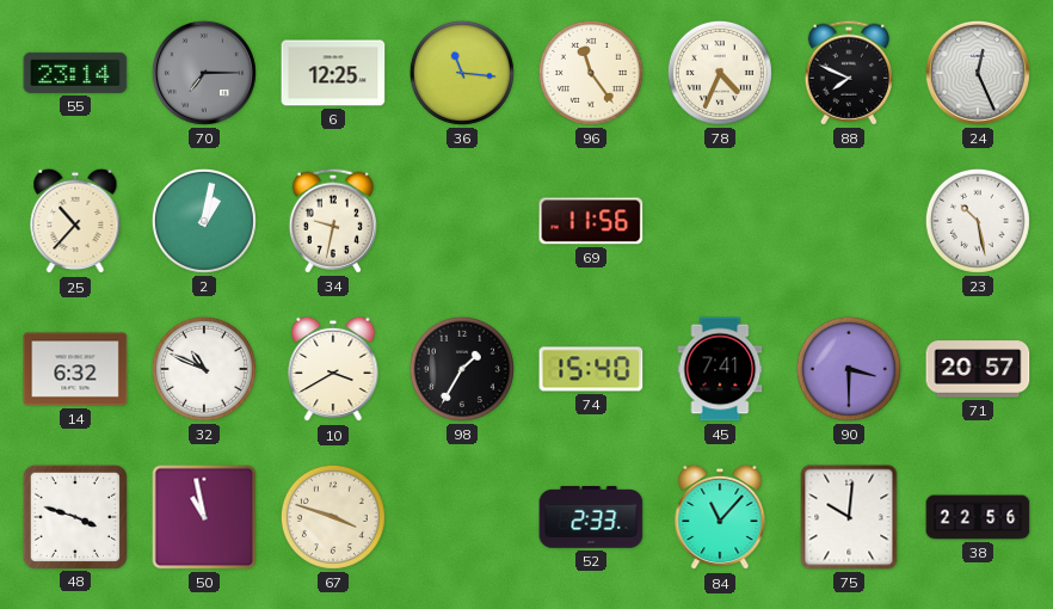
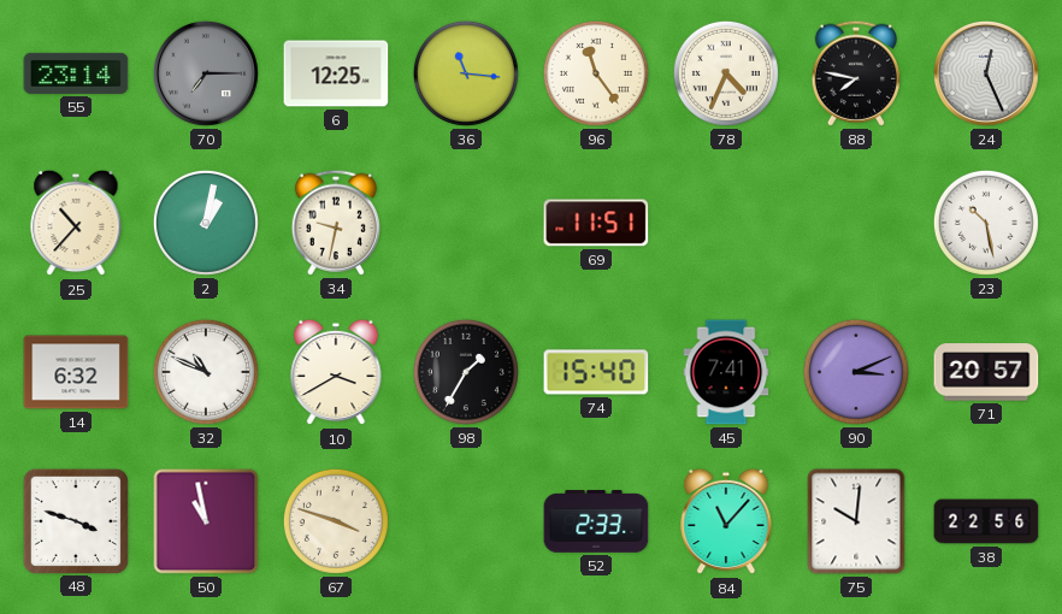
88: 7:49 -> 7:47
69: 11:56 -> 11:51
90: 3:30 -> 3:11
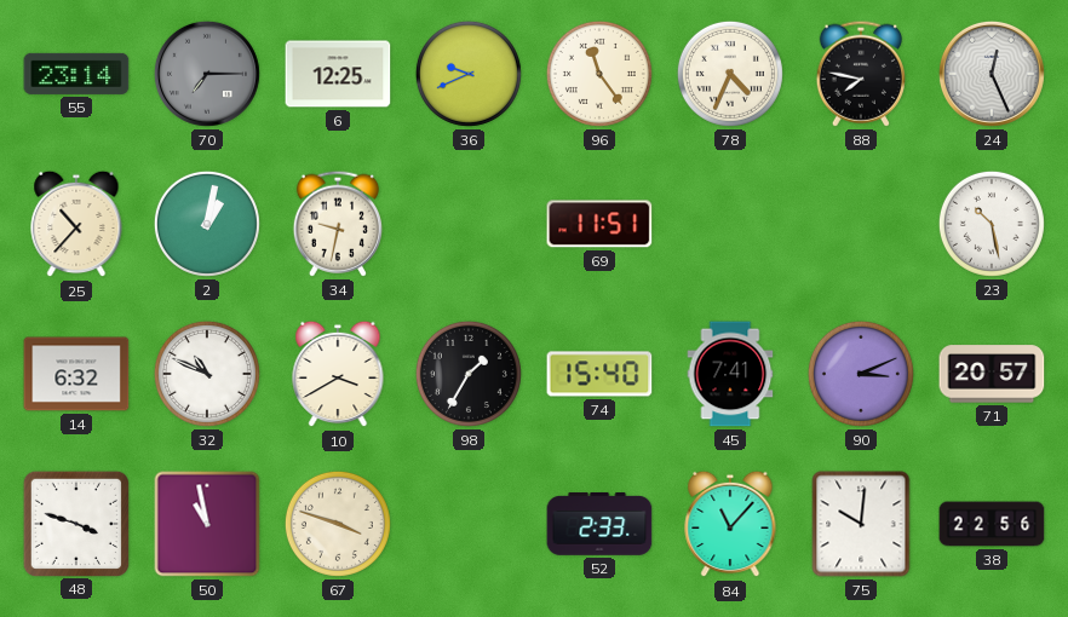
36: 11:16 -> 9:41
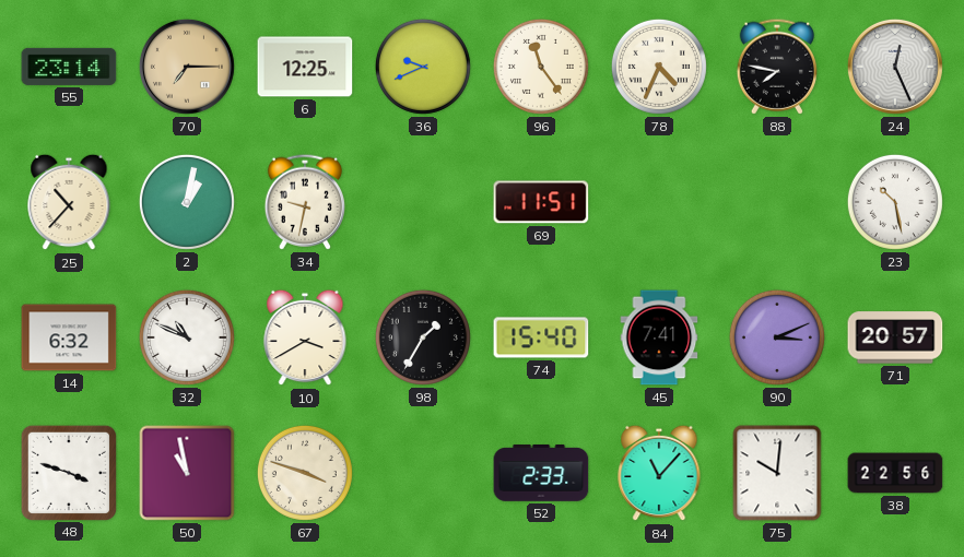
70 dial: grey -> champagne
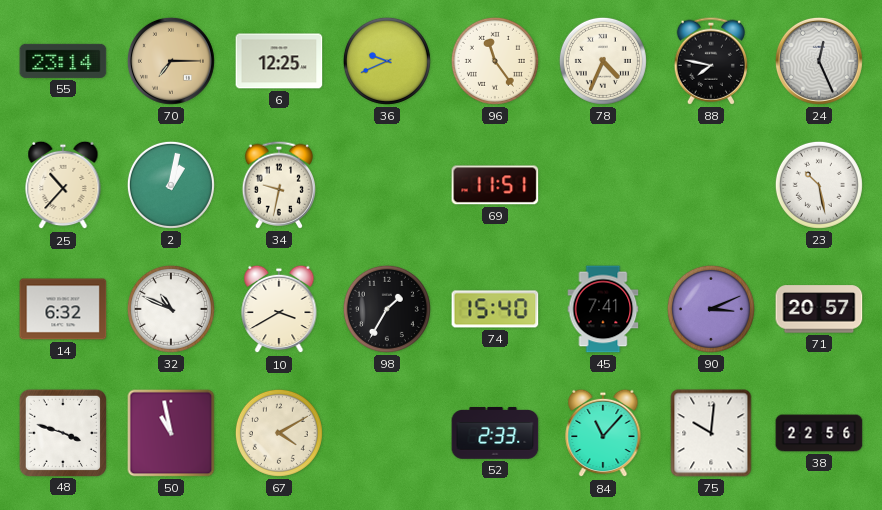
67: 3:48 -> 4:10
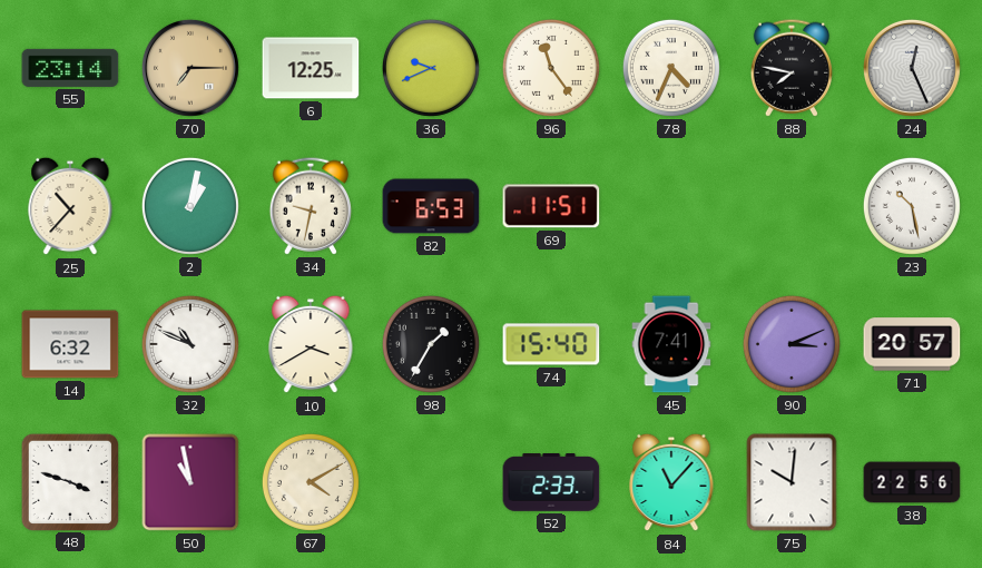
82: none -> 6:53
